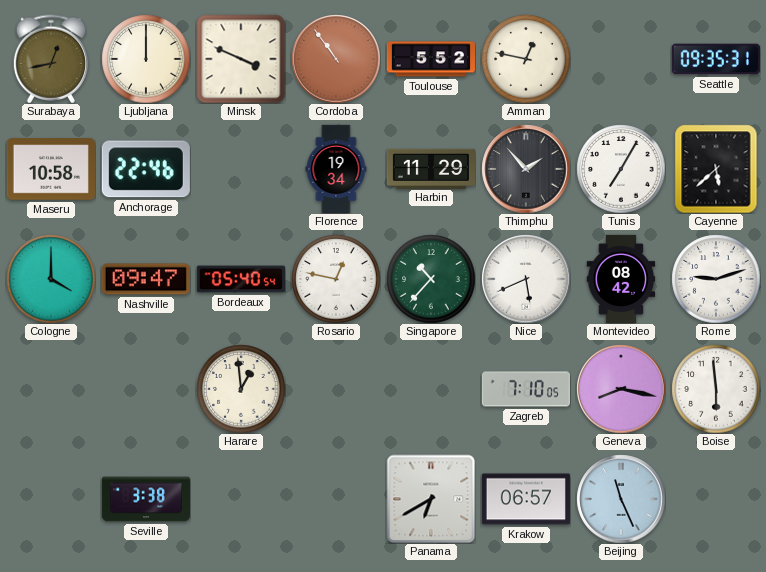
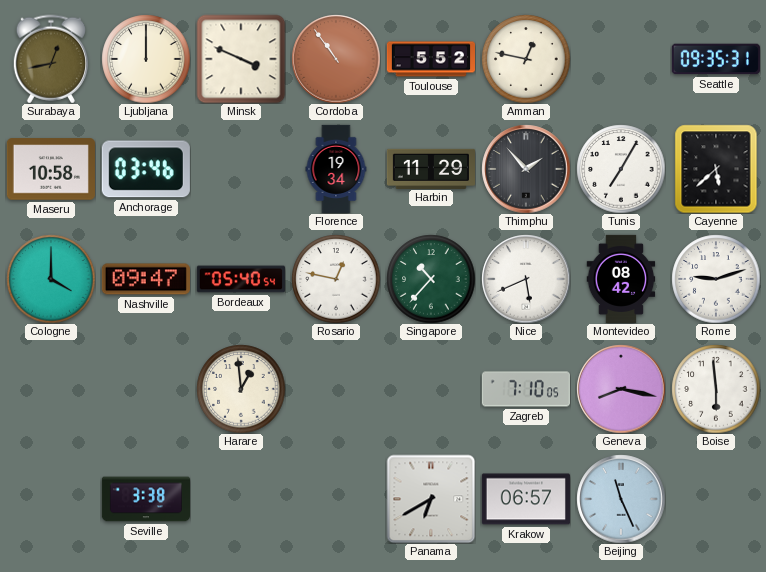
Anchorage: 22:46 -> 03:46
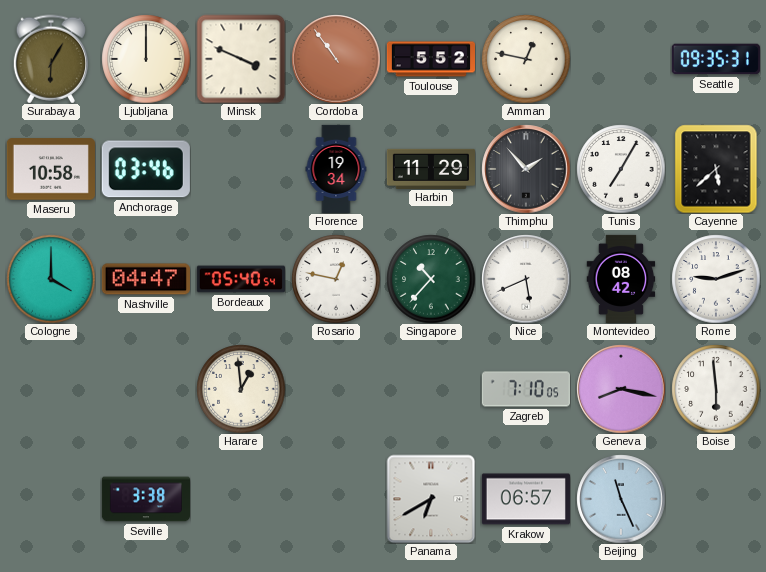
Surabaya: 12:43 -> 6:05
Nashville: 09:47 -> 04:47
